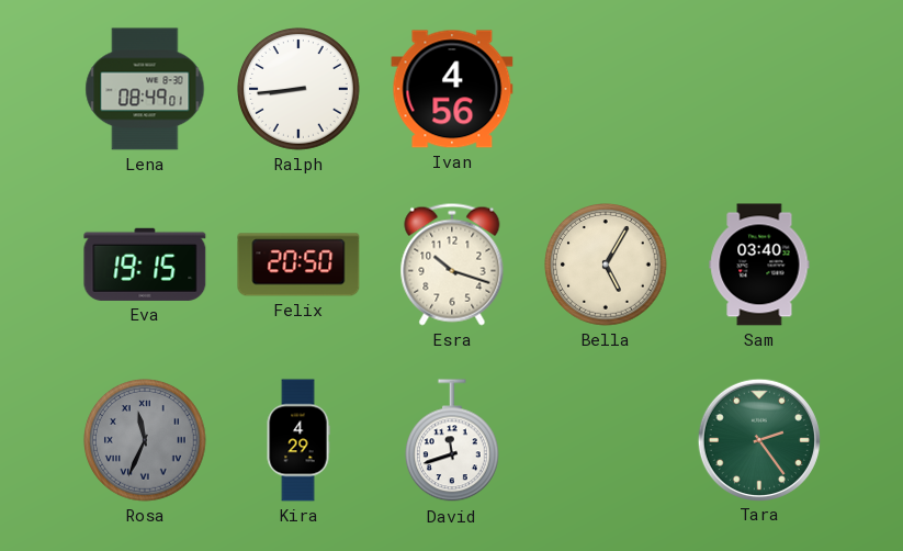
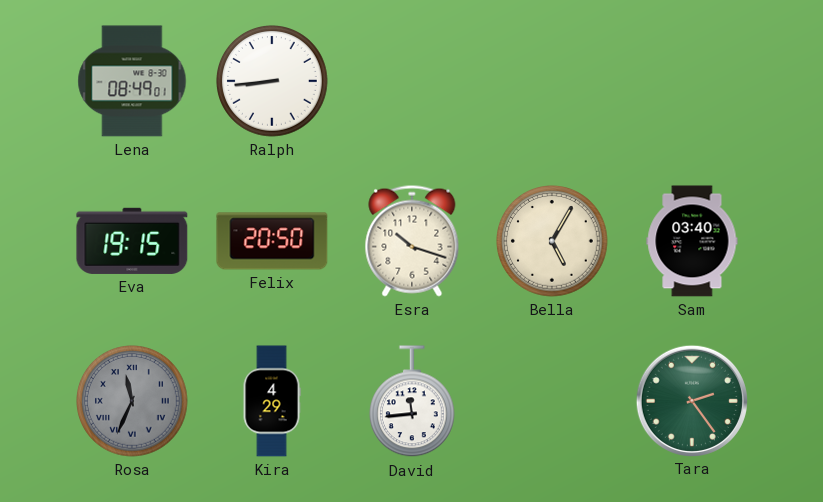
Ivan: 4:56 -> none
David: 11:42 -> 11:44
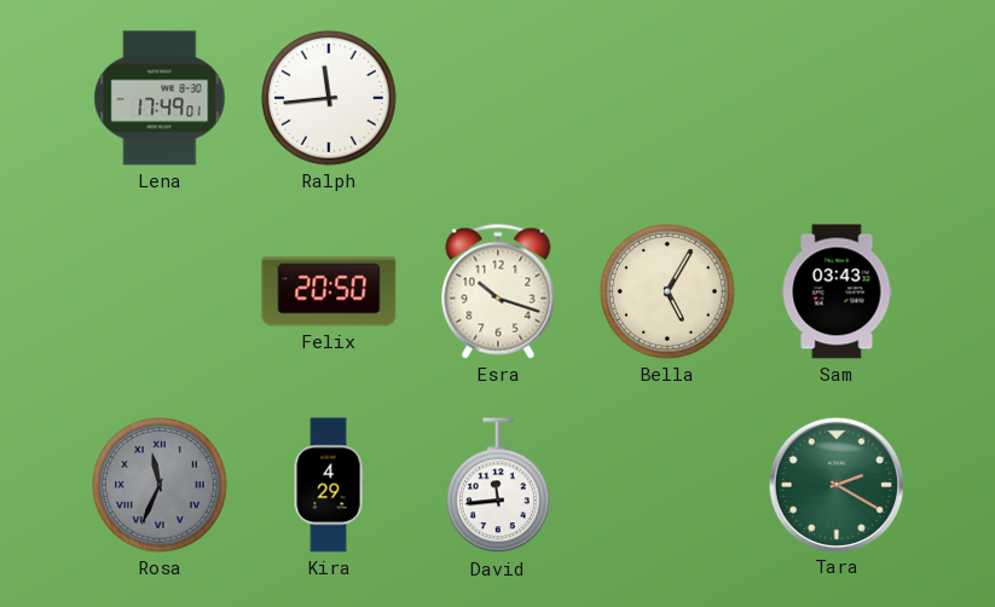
Lena: 08:49 -> 17:49
Ralph: 8:44 -> 11:44
Eva: 19:15 -> none
Sam: 03:40 -> 03:43
Tara: 2:24 -> 2:20
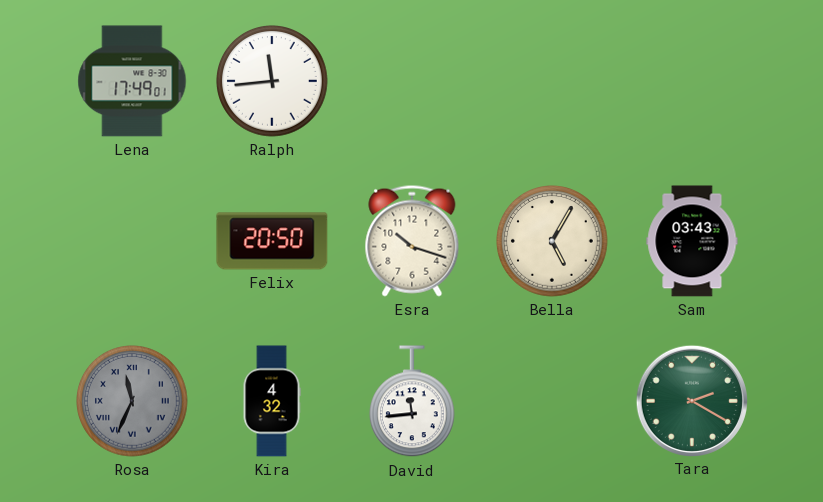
Kira: 4:29 -> 4:32
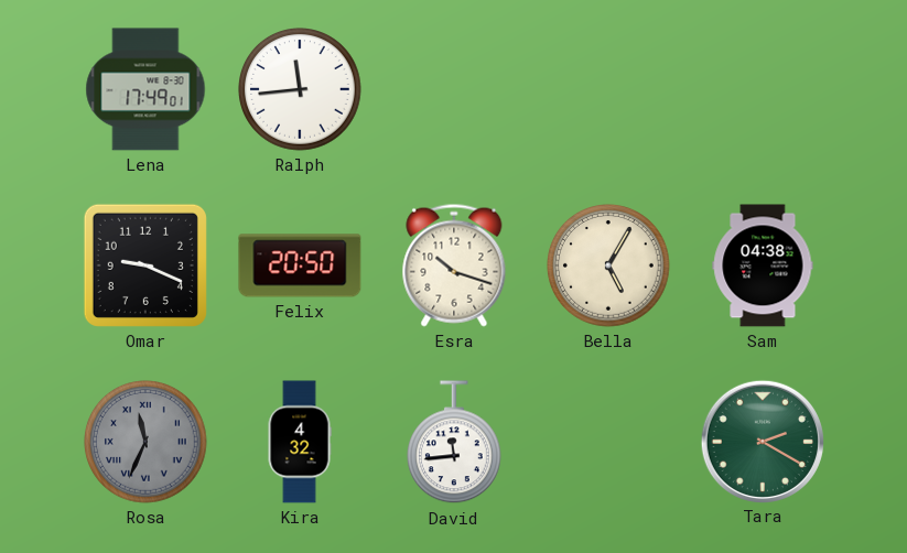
Omar: none -> 9:19
Sam: 03:43 -> 04:38
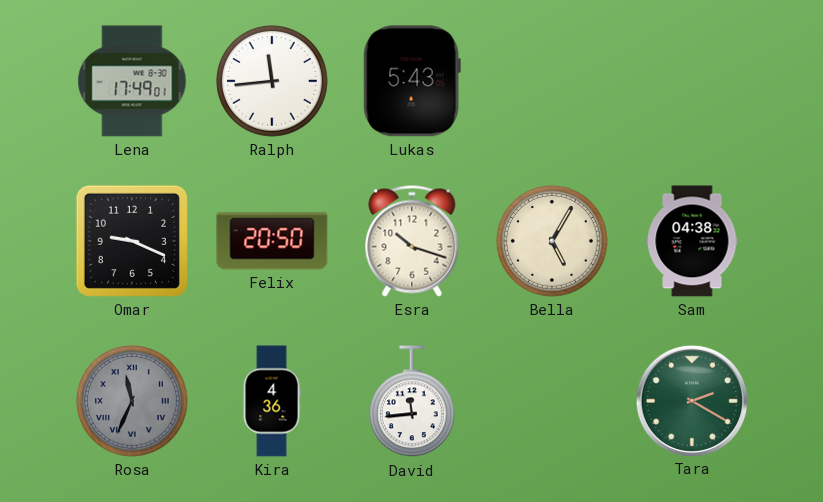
Lukas: none -> 5:43
Kira: 4:32 -> 4:36
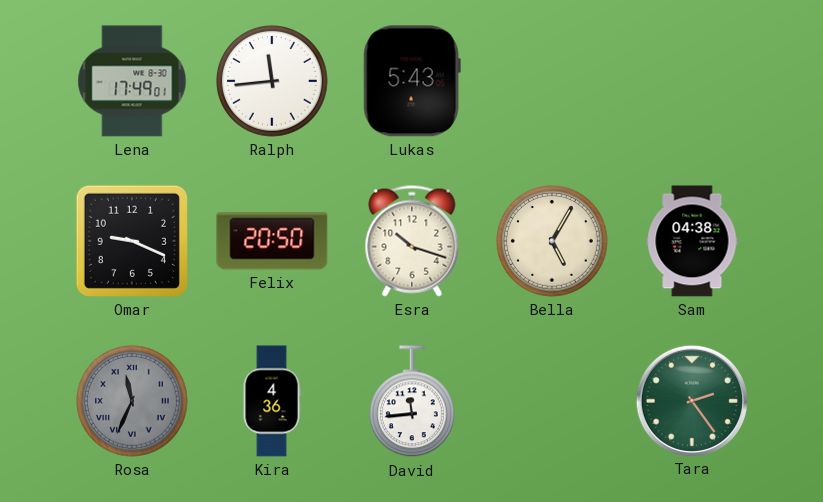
Tara: 2:20 -> 2:24
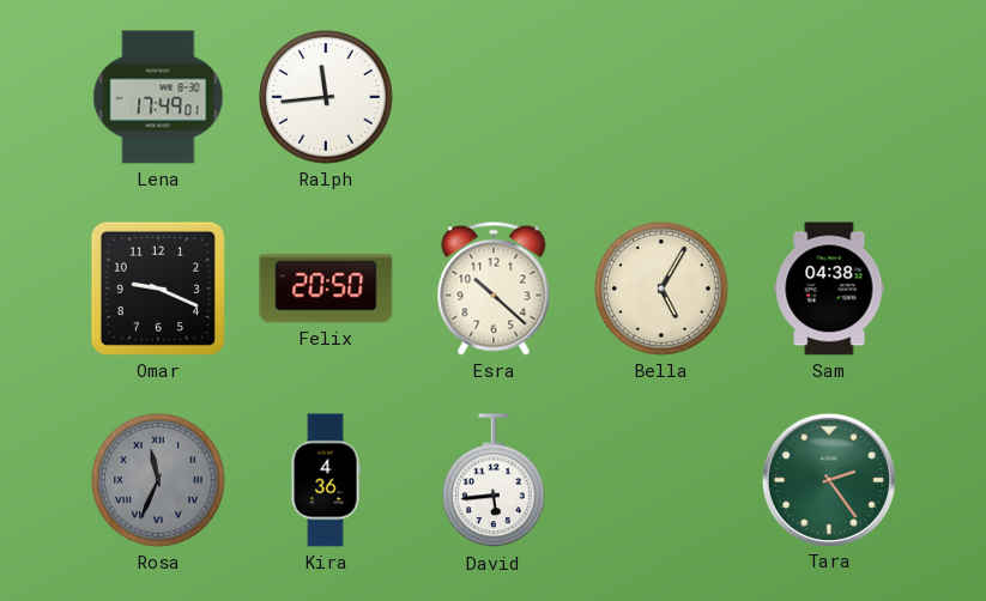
Lukas: 5:43 -> none
Esra: 10:18 -> 10:22
David: 11:44 -> 5:44
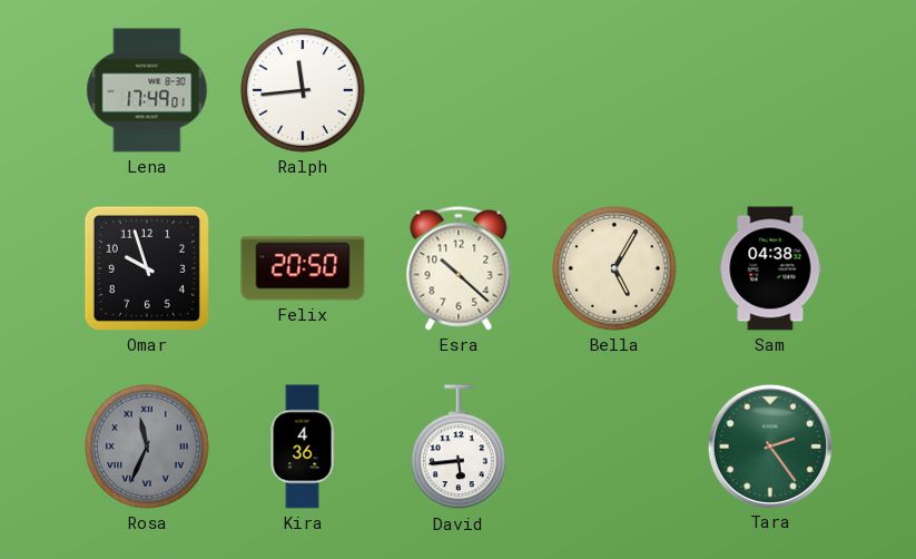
Omar: 9:19 -> 9:57
